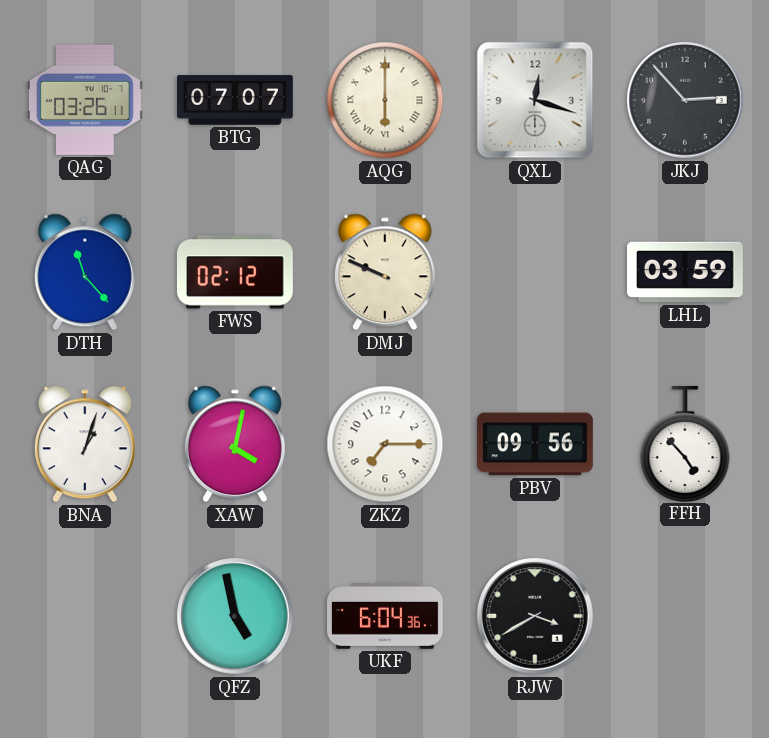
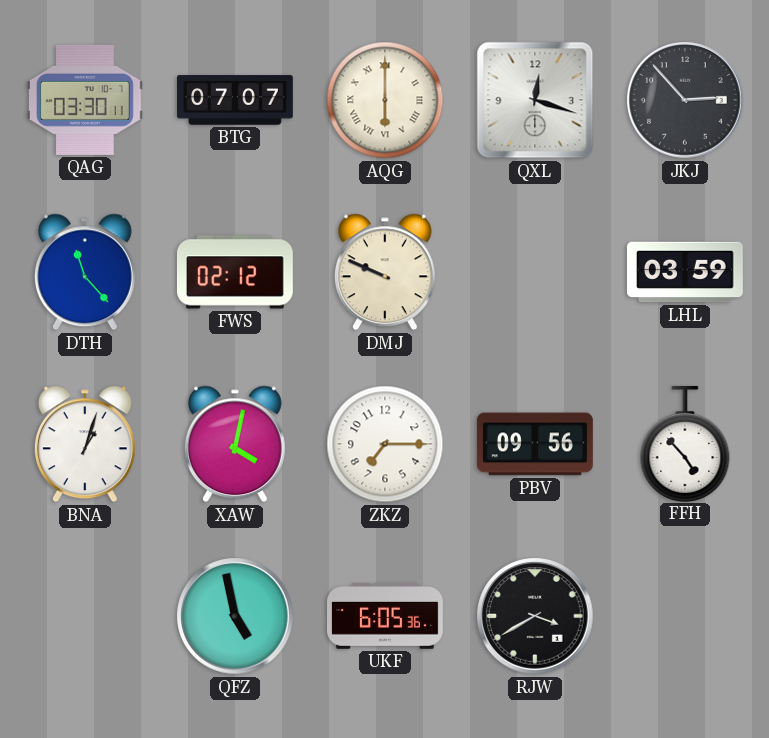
QAG: 03:26 -> 03:30
UKF: 6:04 -> 6:05
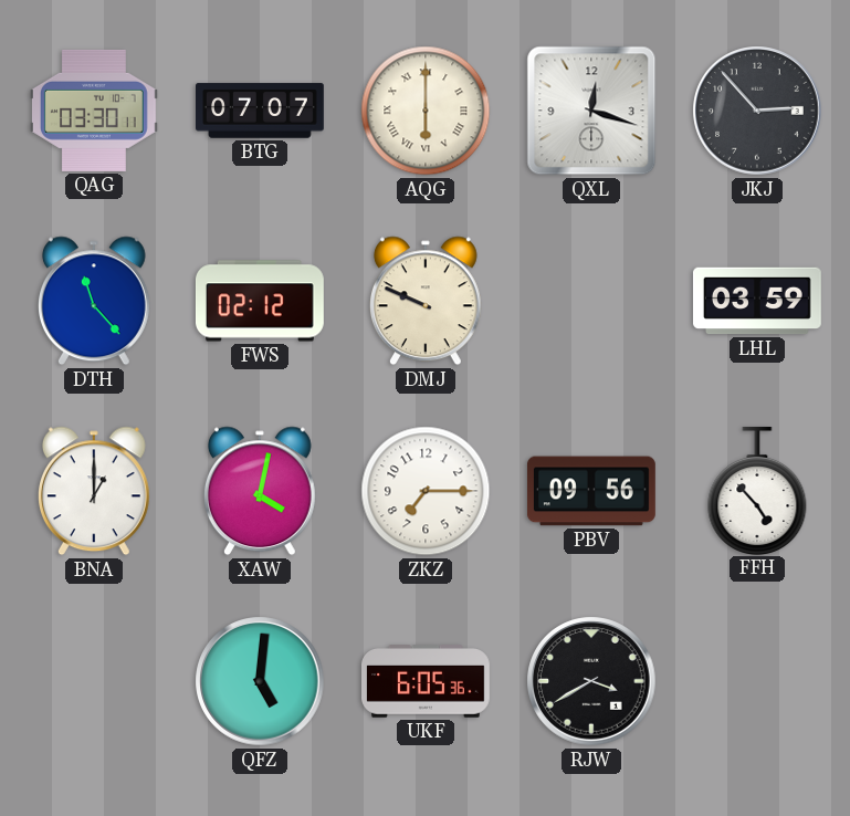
BNA: 1:03 -> 1:00
QFZ: 4:58 -> 5:01
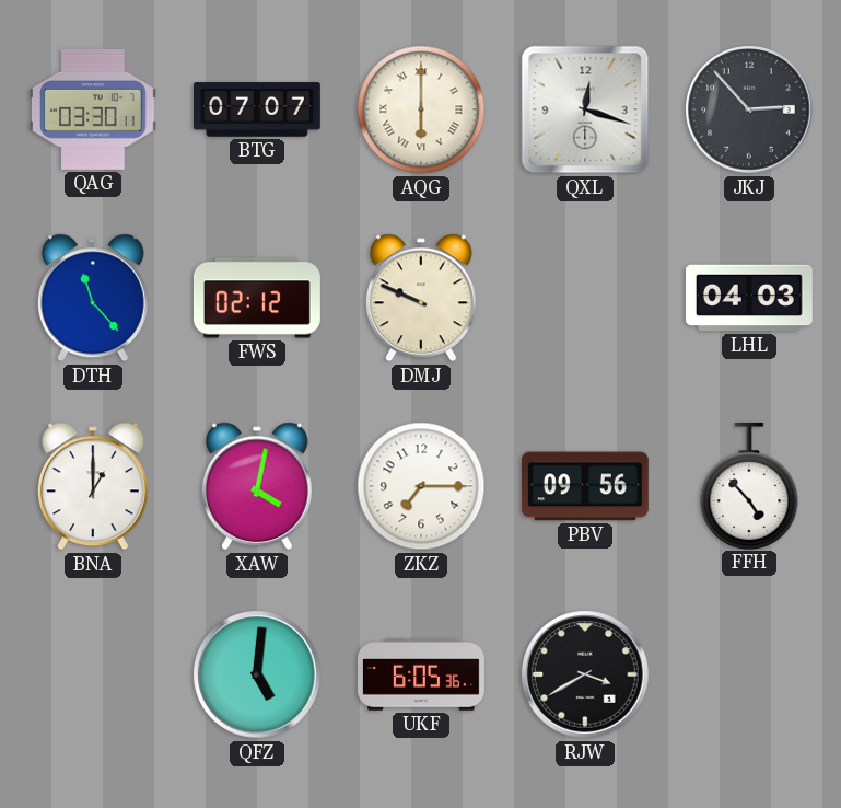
LHL: 03:59 -> 04:03
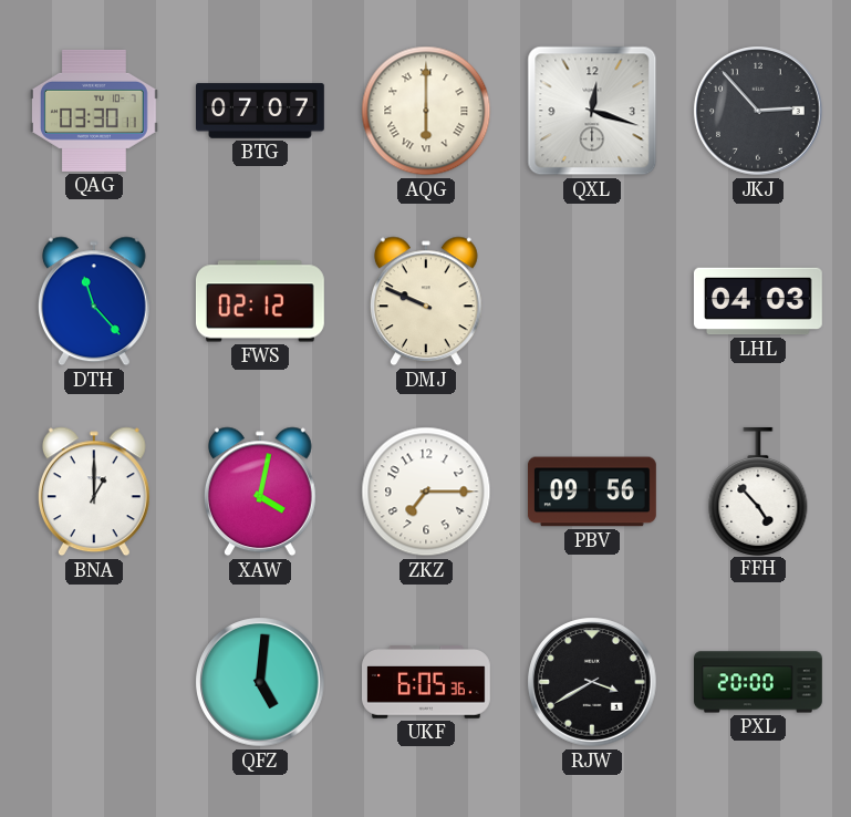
PXL: none -> 20:00
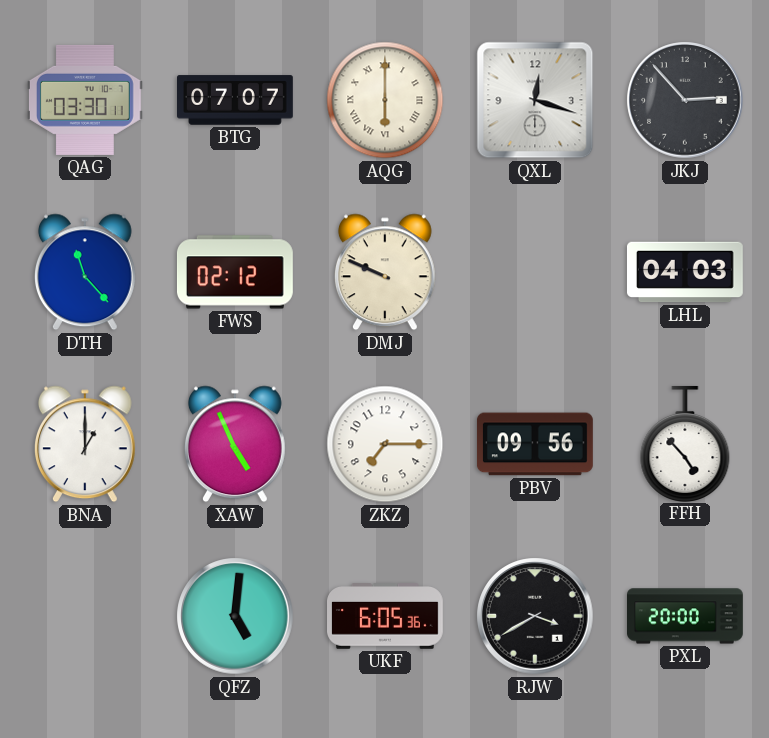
XAW: 4:02 -> 4:56
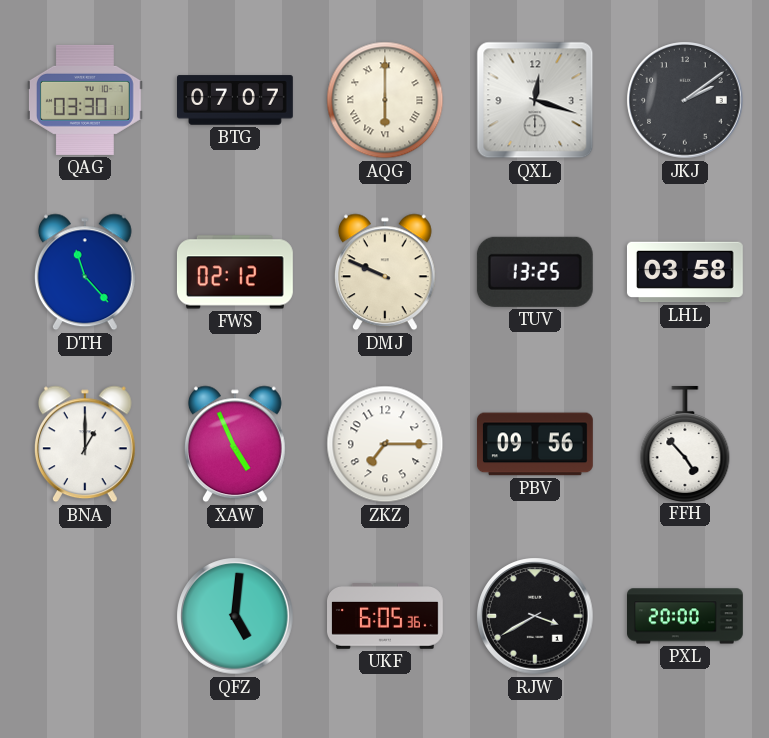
JKJ: 2:53 -> 2:09
TUV: none -> 13:25
LHL: 04:03 -> 03:58
